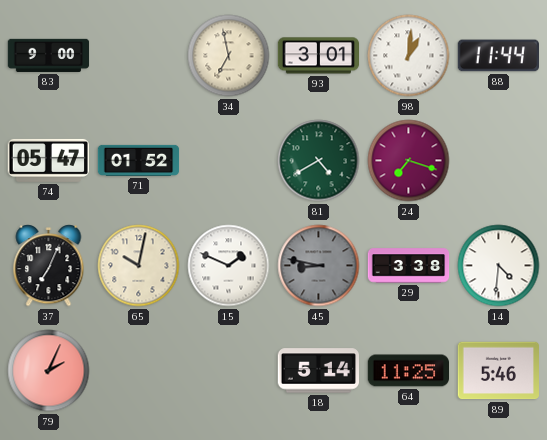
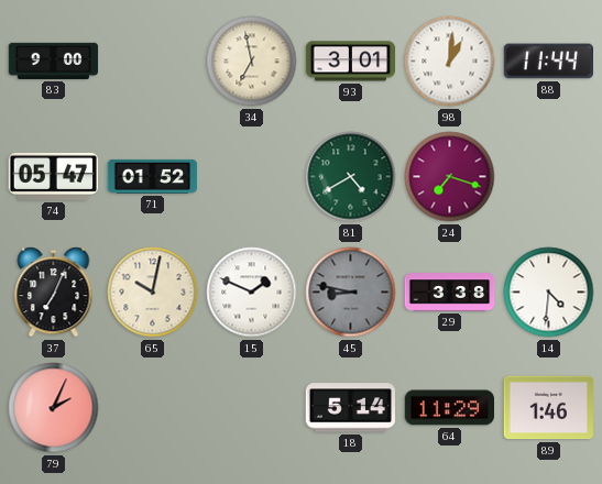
64: 11:25 -> 11:29
89: 5:46 -> 1:46
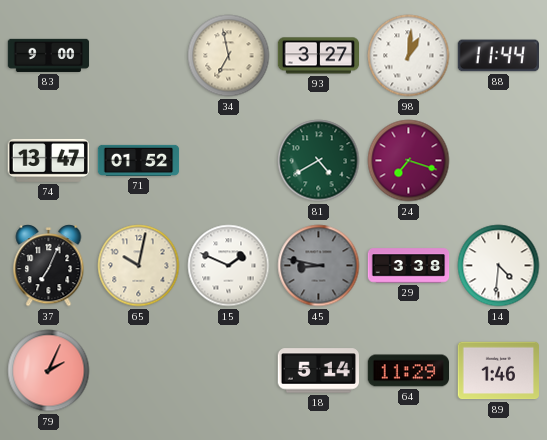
93: 3:01 -> 3:27
74: 05:47 -> 13:47
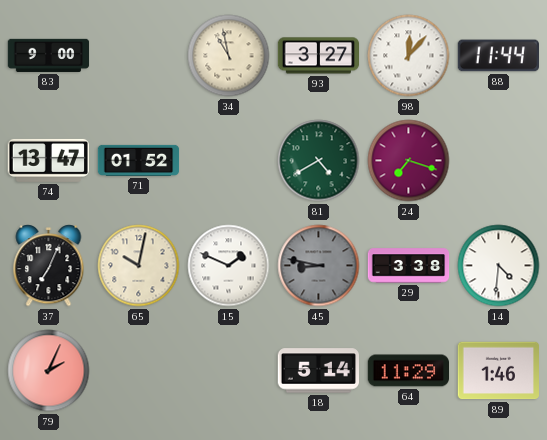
34: 6:58 -> 10:58
98: 1:01 -> 12:07
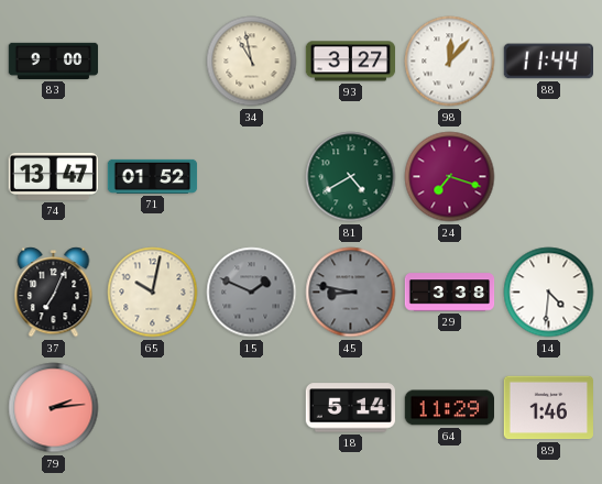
15 dial: white -> grey
79: 2:04 -> 2:14
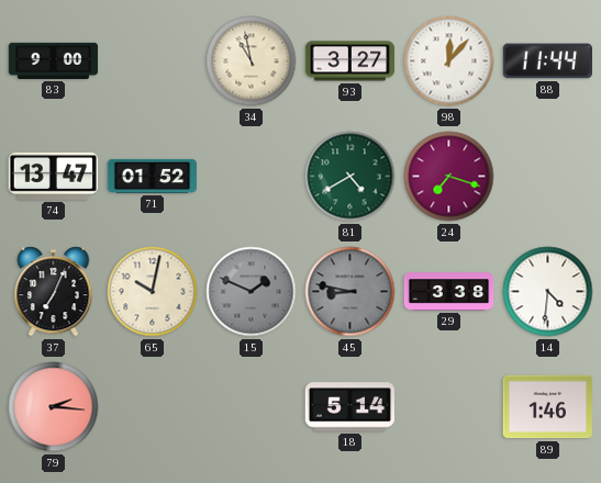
79: 2:14 -> 2:16
64: 11:29 -> none
